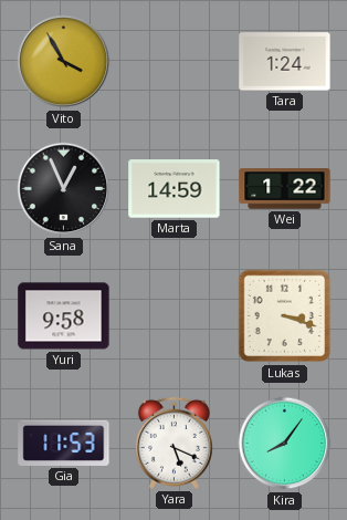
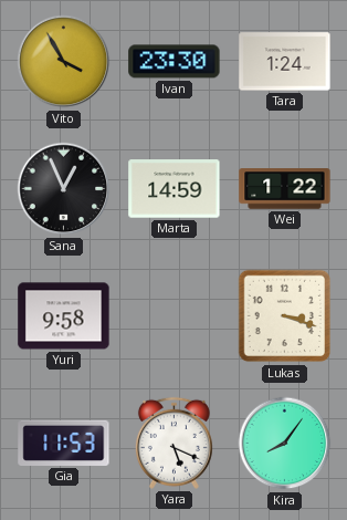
Ivan: none -> 23:30
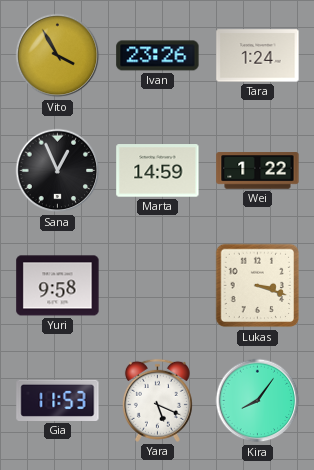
Ivan: 23:30 -> 23:26
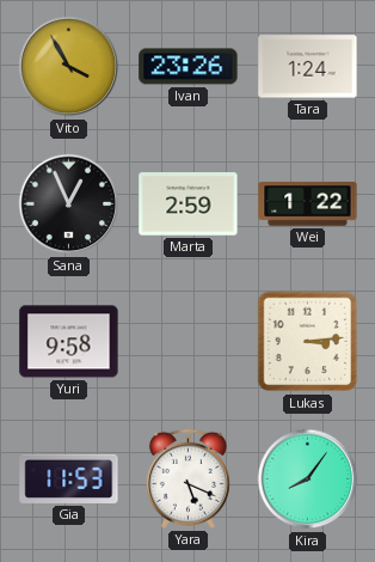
Marta: 14:59 -> 2:59
Lukas: 3:18 -> 3:14
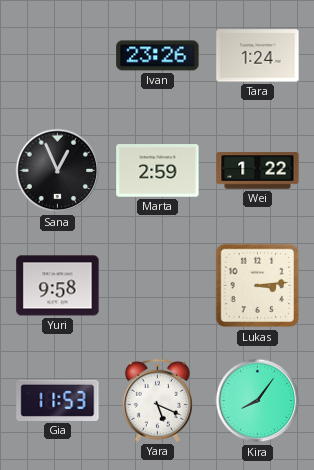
Vito: 3:55 -> none
